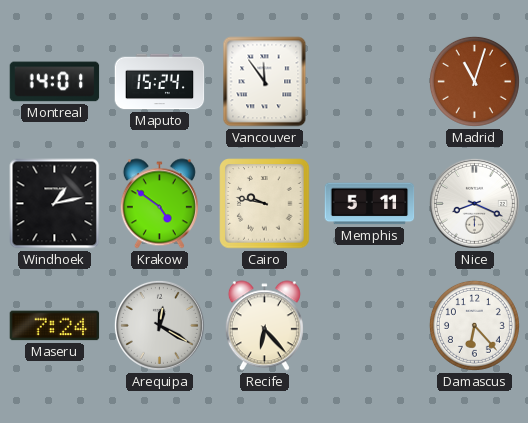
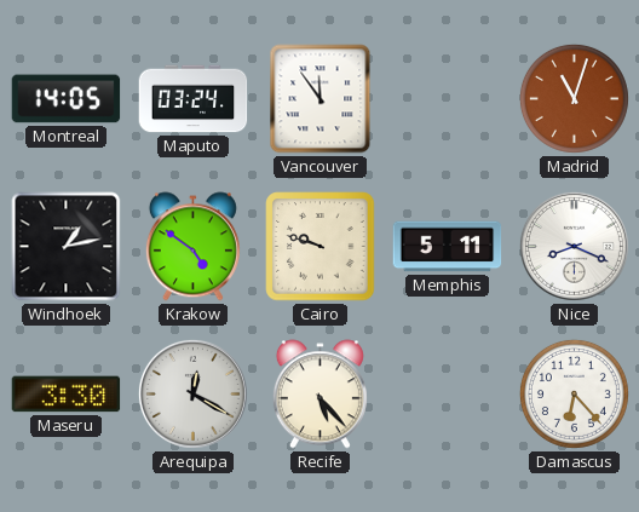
Montreal: 14:01 -> 14:05
Maputo: 15:24 -> 03:24
Cairo: 9:47 -> 9:48
Maseru: 7:24 -> 3:30
Recife: 6:23 -> 5:23
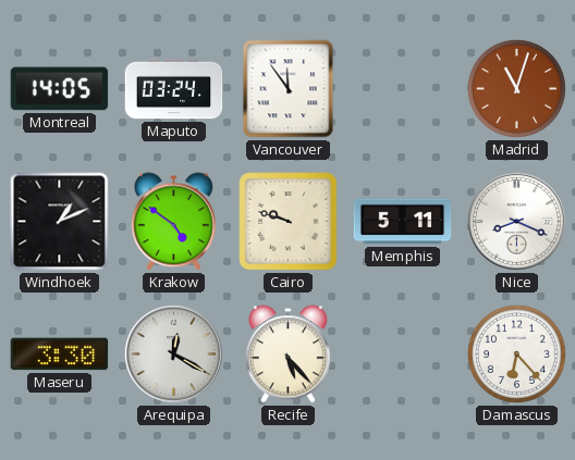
Windhoek: 1:13 -> 1:11
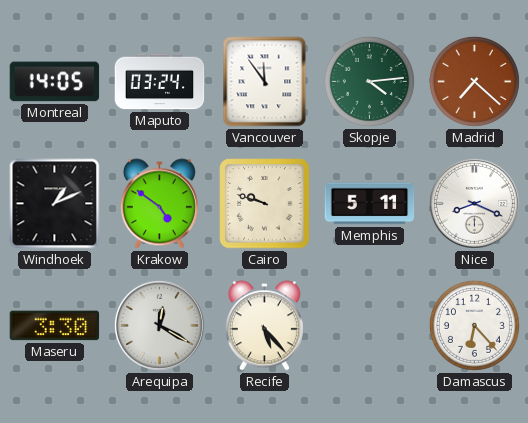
Skopje: none -> 4:14
Madrid: 11:03 -> 7:22
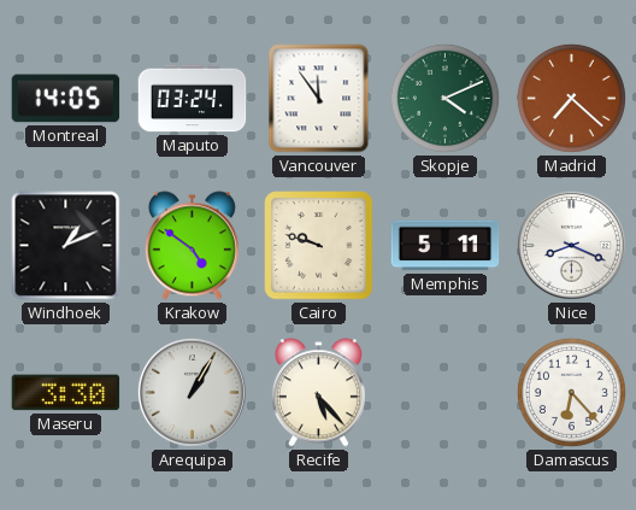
Skopje: 4:14 -> 4:11
Arequipa: 12:20 -> 1:05
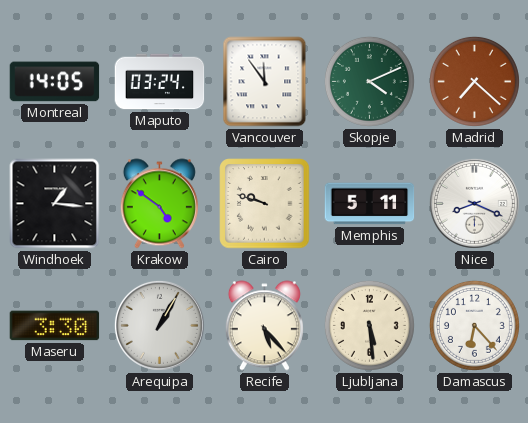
Windhoek: 1:11 -> 1:16
Ljubljana: none -> 5:29
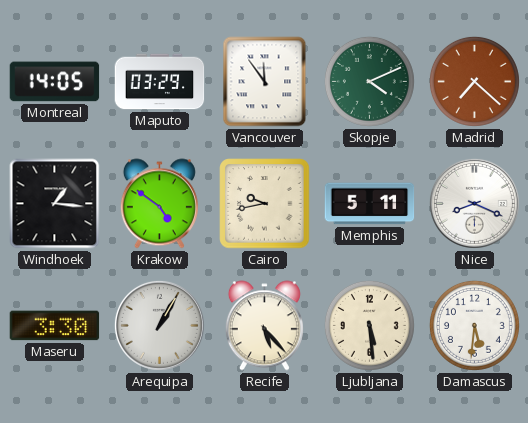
Maputo: 03:24 -> 03:29
Cairo: 9:48 -> 9:43
Damascus: 6:23 -> 5:31
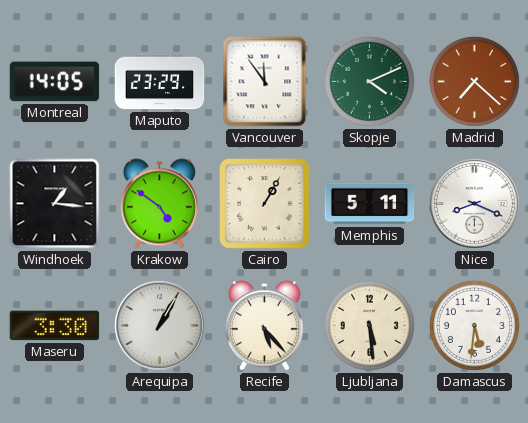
Maputo: 03:29 -> 23:29
Cairo: 9:43 -> 1:05
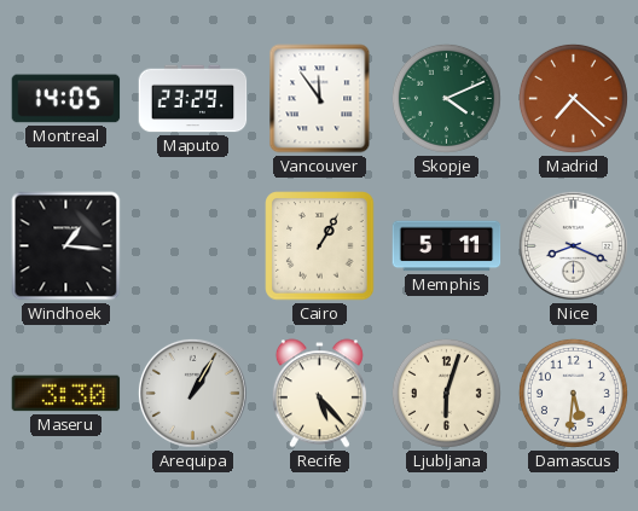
Krakow: 4:51 -> none
Ljubljana: 5:29 -> 6:03
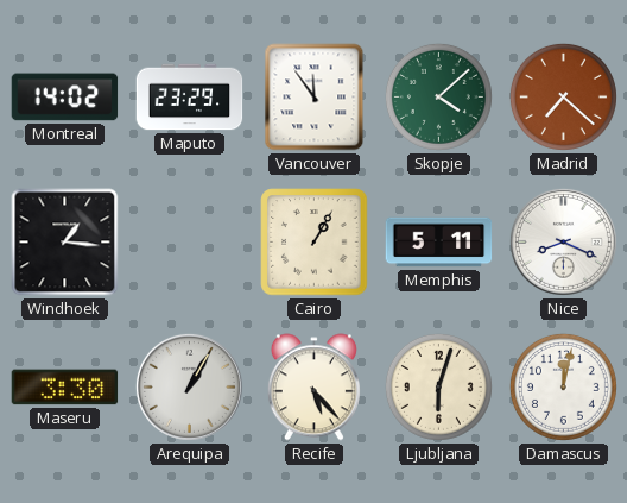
Montreal: 14:05 -> 14:02
Skopje: 4:11 -> 4:08
Damascus: 5:31 -> 12:02
